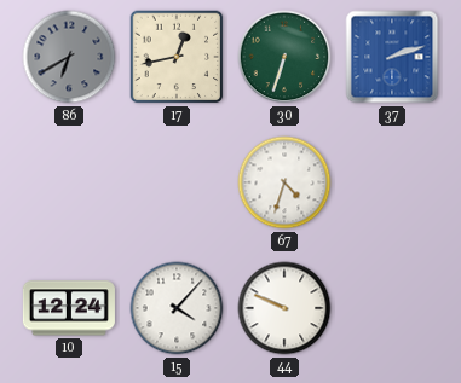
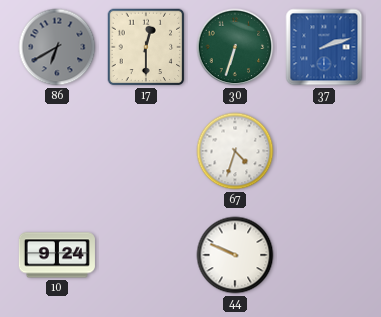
17: 12:43 -> 12:30
10: 12:24 -> 9:24
15: 4:07 -> none
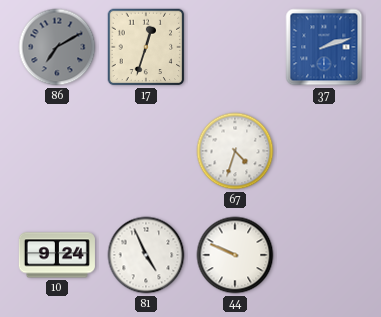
86: 6:40 -> 7:10
17: 12:30 -> 12:33
30: 6:33 -> none
81: none -> 4:56
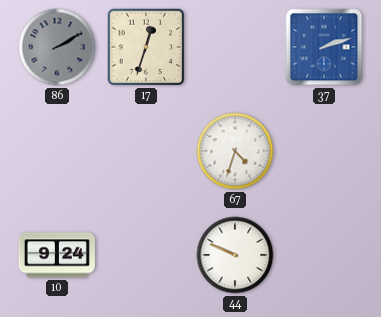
86: 7:10 -> 2:10
81: 4:56 -> none
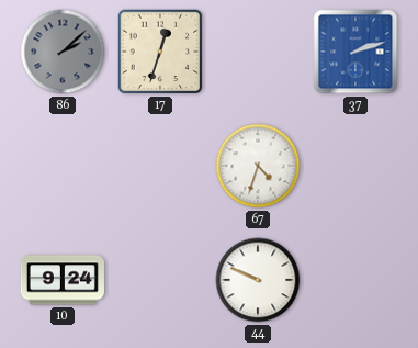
86: 2:10 -> 2:08
